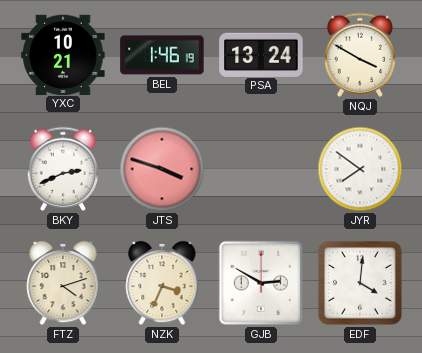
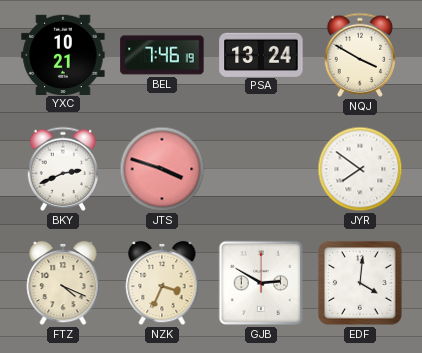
BEL: 1:46 -> 7:46
FTZ: 4:12 -> 4:19
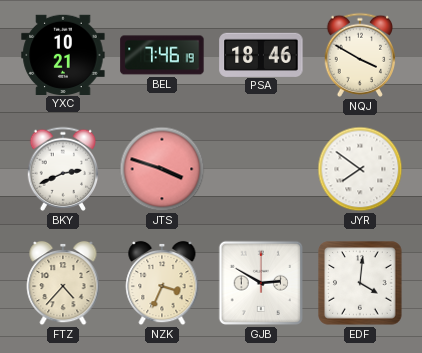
PSA: 13:24 -> 18:46
FTZ: 4:19 -> 4:37
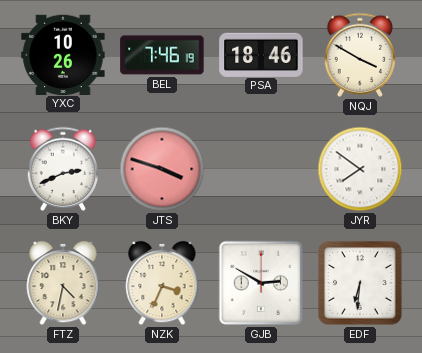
YXC: 10:21 -> 10:26
FTZ: 4:37 -> 4:32
EDF: 4:01 -> 6:31
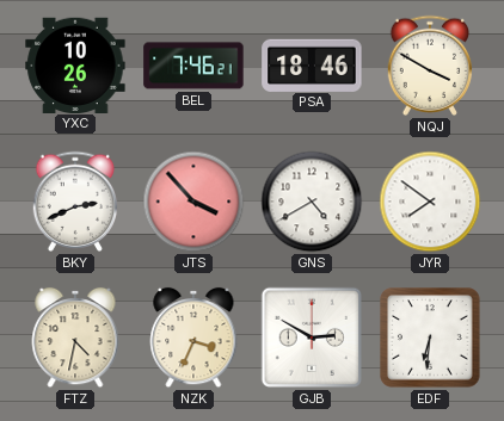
BEL: 7:46:19 -> 7:46:21
JTS: 3:48 -> 3:53
GNS: none -> 4:40
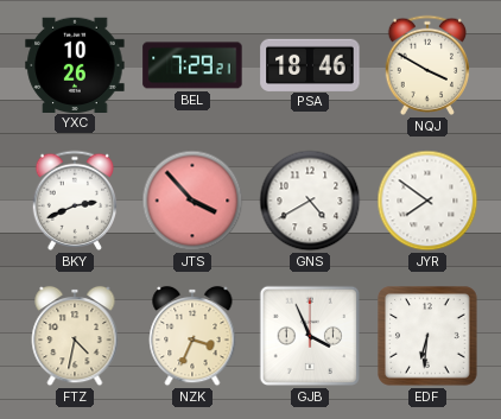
BEL: 7:46 -> 7:29
GJB: 2:50 -> 3:56
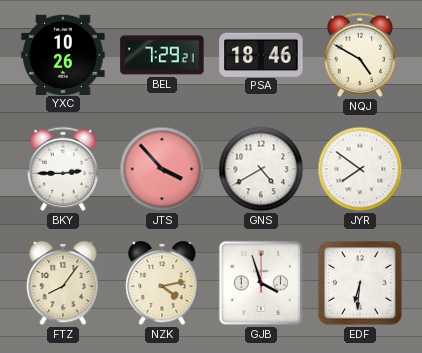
NQJ: 3:50 -> 4:50
BKY: 2:41 -> 2:45
FTZ: 4:32 -> 8:06
NZK: 3:34 -> 4:13
GJB: 3:56 -> 3:57
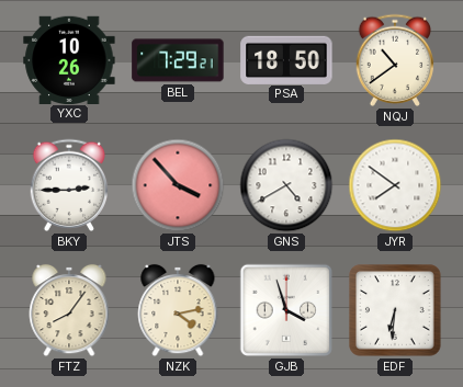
PSA: 18:46 -> 18:50
NQJ: 4:50 -> 10:39
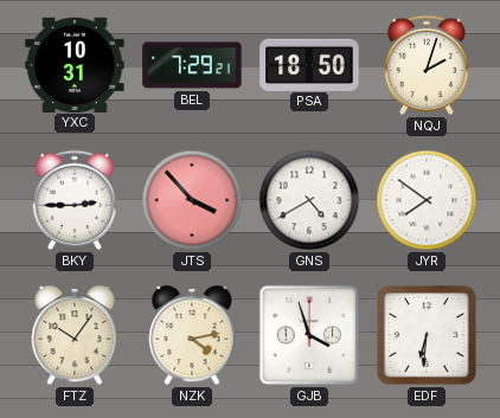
YXC: 10:26 -> 10:31
NQJ: 10:39 -> 2:03
FTZ: 8:06 -> 10:06
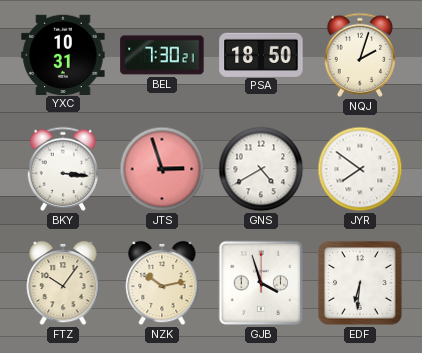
BEL: 7:29 -> 7:30
BKY: 2:45 -> 3:16
JTS: 3:53 -> 2:57
NZK: 4:13 -> 10:13
